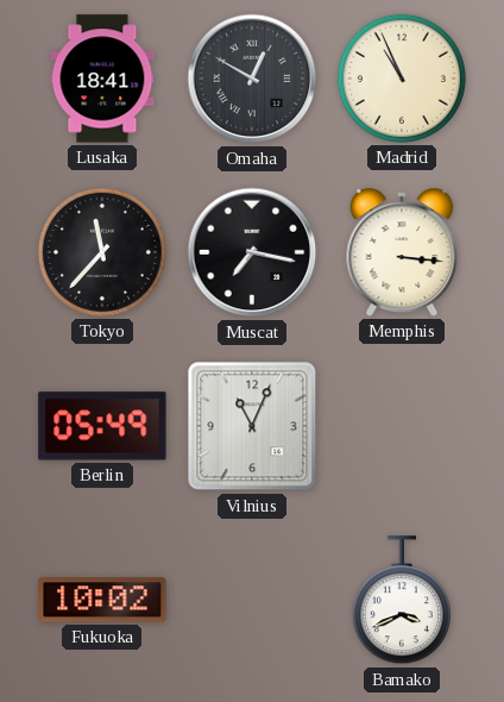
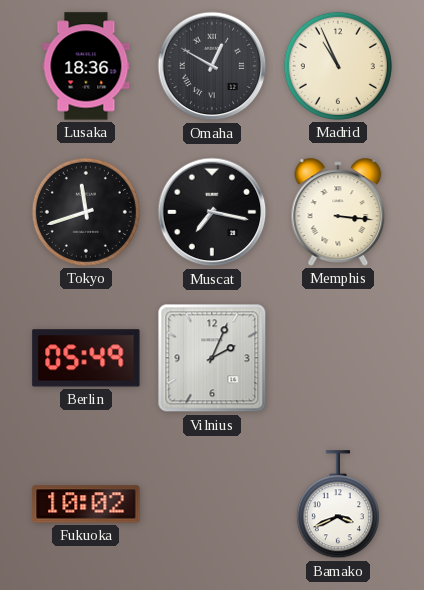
Lusaka: 18:41 -> 18:36
Tokyo: 11:37 -> 11:42
Vilnius: 11:04 -> 2:04
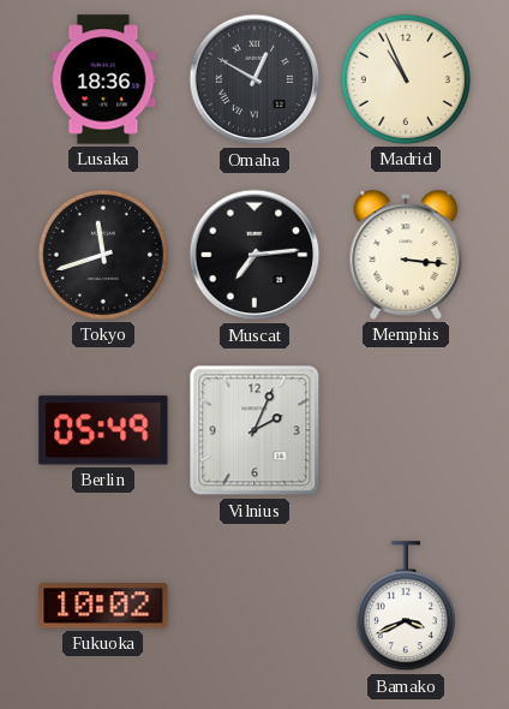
Muscat: 7:17 -> 7:14
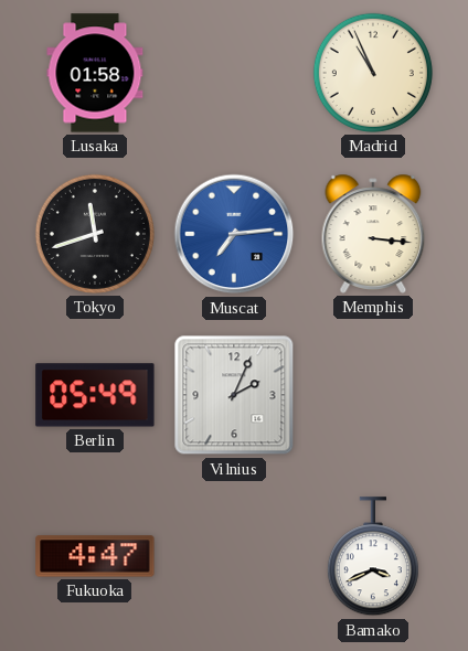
Lusaka: 18:36 -> 01:58
Omaha: 12:50 -> none
Muscat dial: black -> blue
Fukuoka: 10:02 -> 4:47
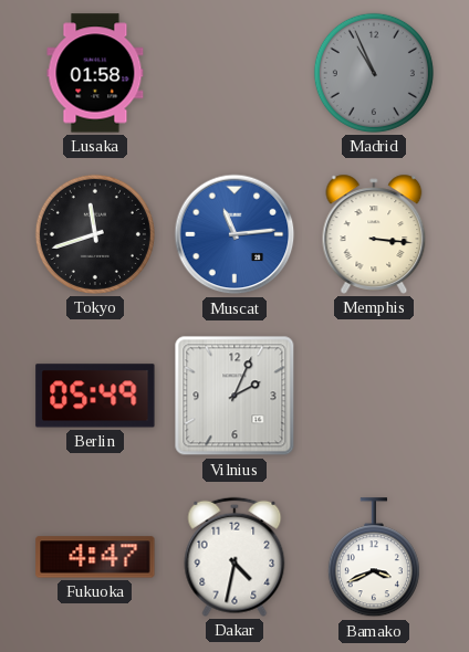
Madrid dial: cream -> grey
Muscat: 7:14 -> 11:14
Dakar: none -> 4:32
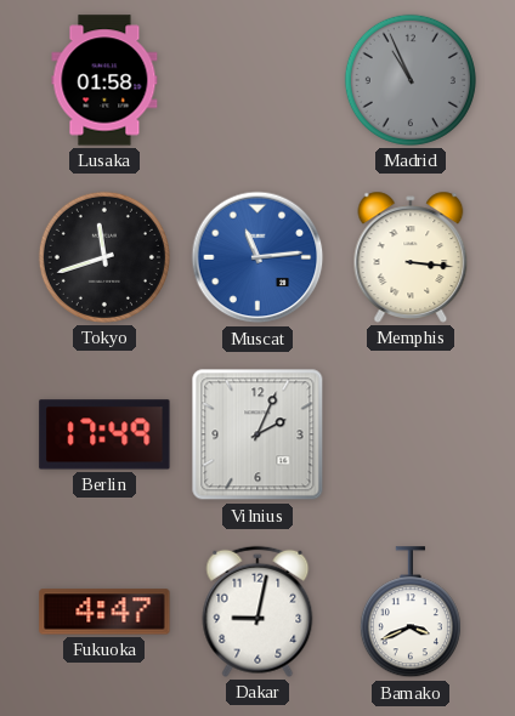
Berlin: 05:49 -> 17:49
Dakar: 4:32 -> 9:02
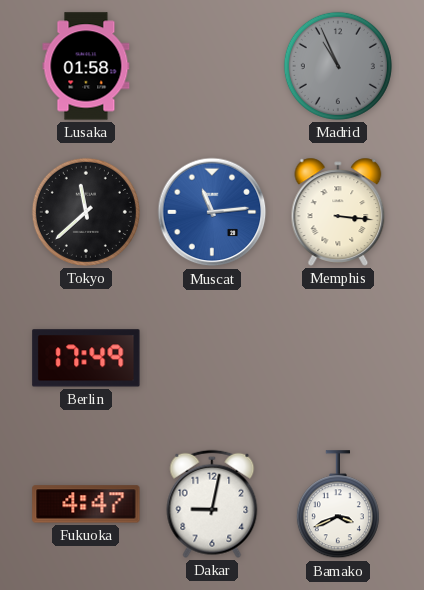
Tokyo: 11:42 -> 11:38
Vilnius: 2:04 -> none
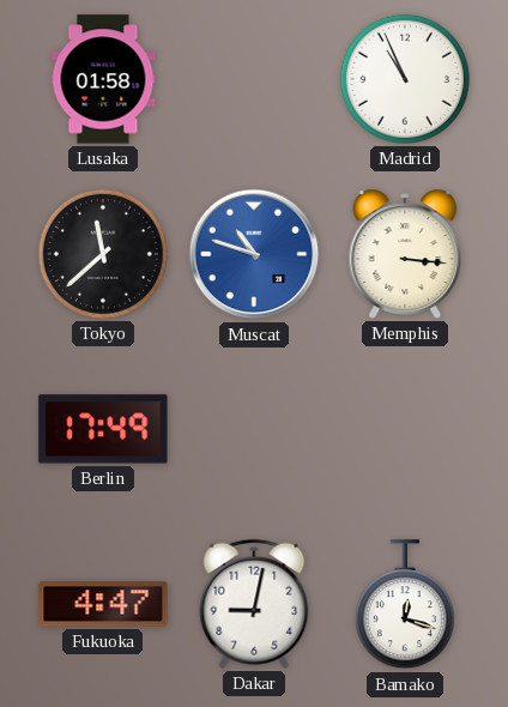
Madrid dial: grey -> white
Muscat: 11:14 -> 10:48
Bamako: 3:41 -> 12:18
